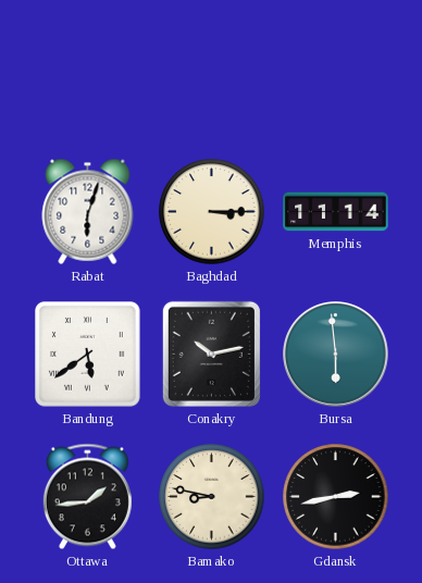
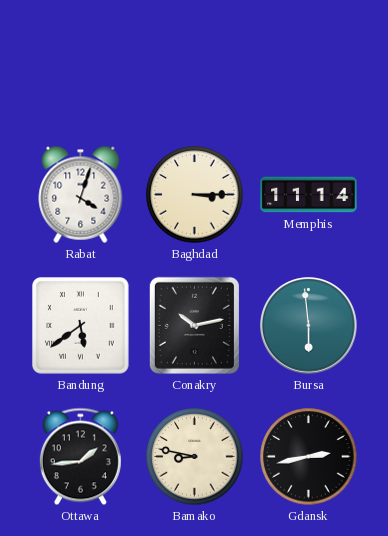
Rabat: 6:03 -> 4:03
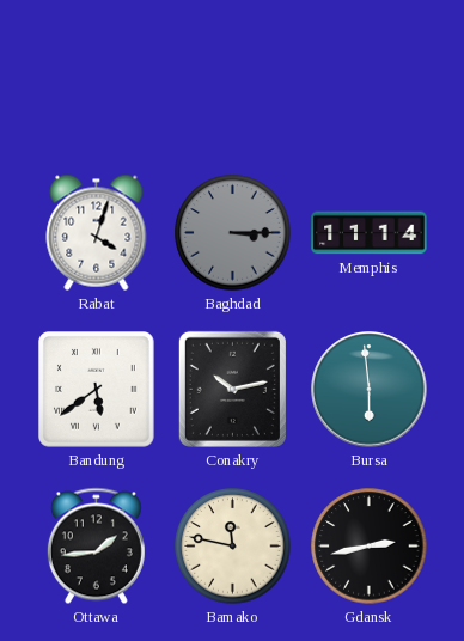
Baghdad dial: cream -> grey
Bamako: 8:47 -> 11:47
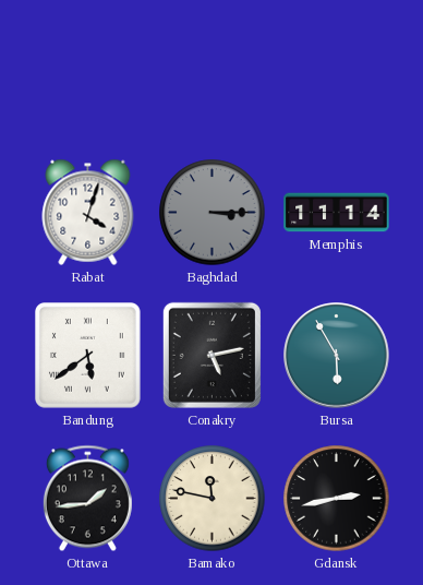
Conakry: 10:13 -> 5:13
Bursa: 5:59 -> 5:55
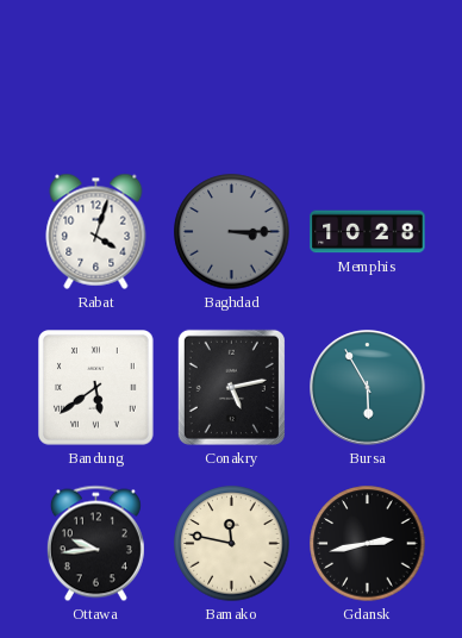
Memphis: 11:14 -> 10:28
Ottawa: 1:44 -> 9:44
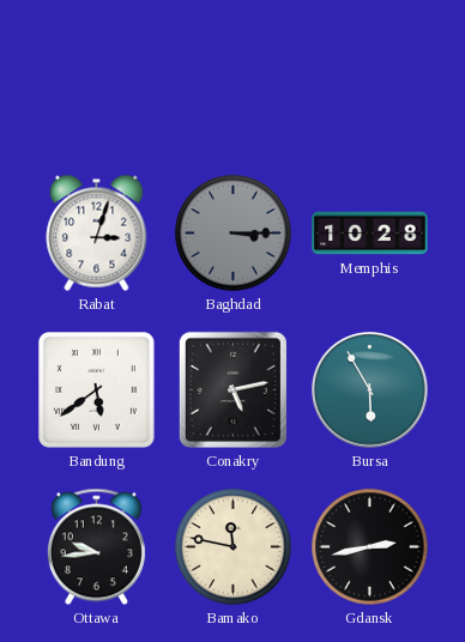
Rabat: 4:03 -> 3:03
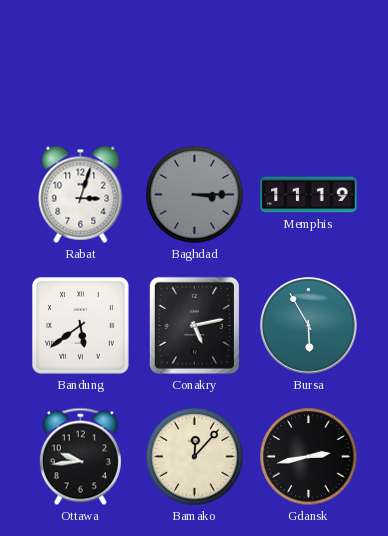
Memphis: 10:28 -> 11:19
Bamako: 11:47 -> 12:07
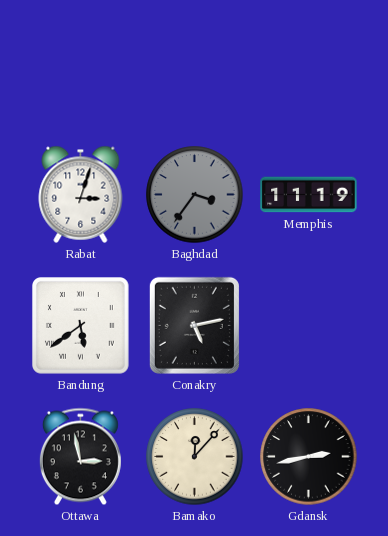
Baghdad: 3:15 -> 3:36
Bursa: 5:55 -> none
Ottawa: 9:44 -> 2:58
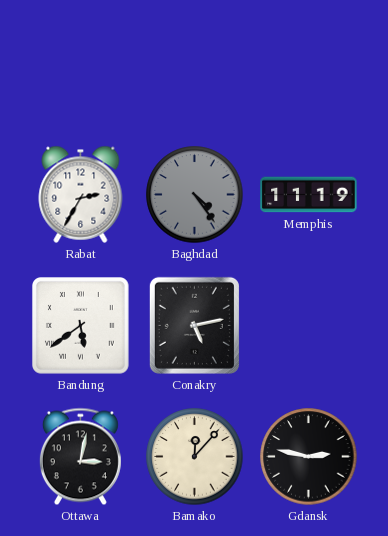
Rabat: 3:03 -> 2:35
Baghdad: 3:36 -> 4:24
Ottawa: 2:58 -> 3:02
Gdansk: 2:43 -> 2:47
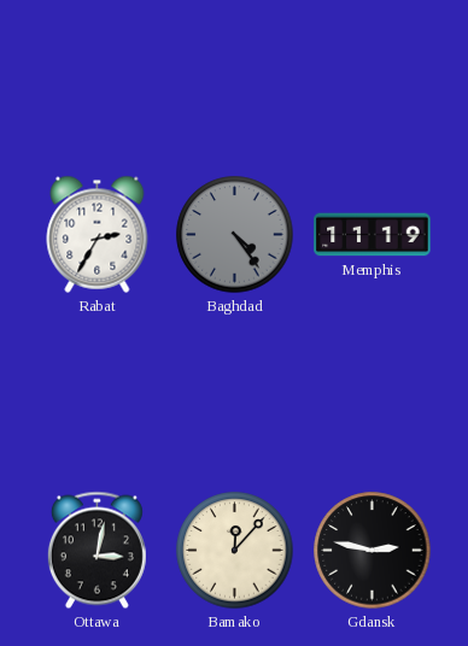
Bandung: 5:39 -> none
Conakry: 5:13 -> none
